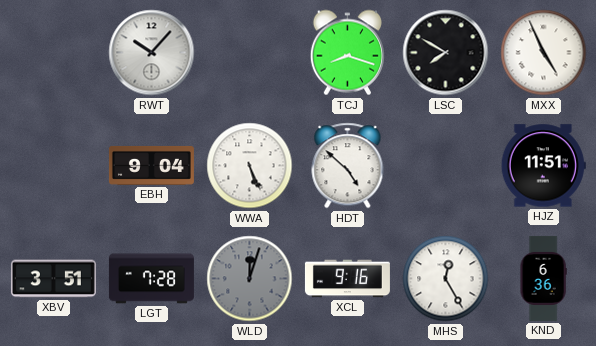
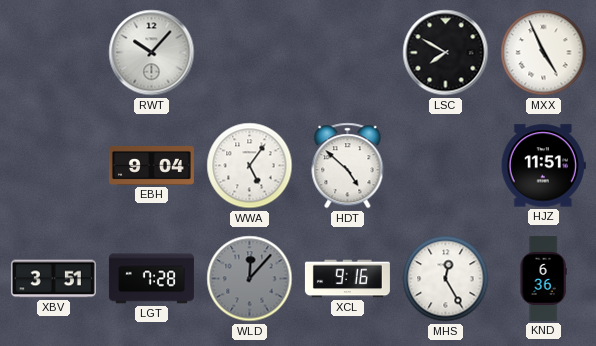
TCJ: 8:18 -> none
WWA: 5:26 -> 5:06
WLD: 12:03 -> 12:07
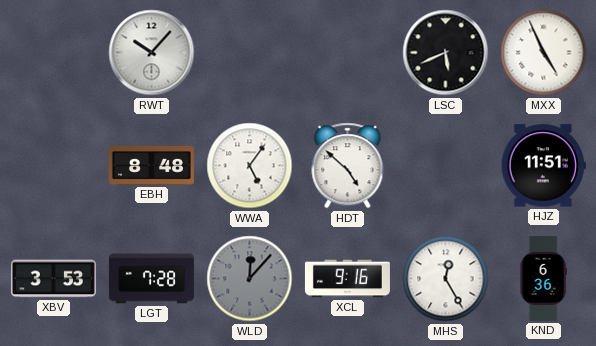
LSC: 7:50 -> 5:41
EBH: 9:04 -> 8:48
XBV: 3:51 -> 3:53
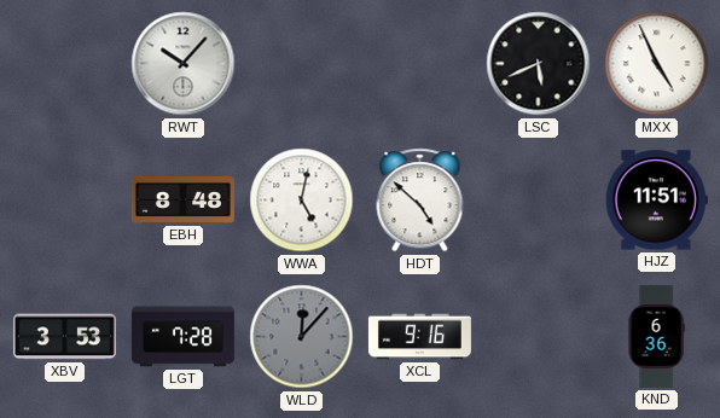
WWA: 5:06 -> 5:02
MHS: 12:25 -> none
